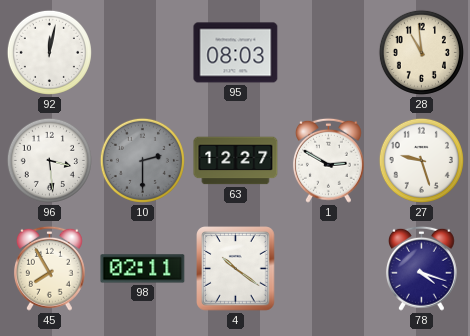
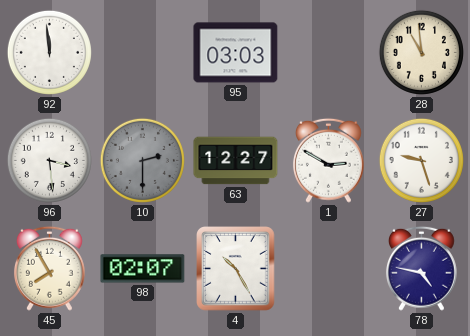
92: 12:02 -> 11:59
95: 08:03 -> 03:03
98: 02:11 -> 02:07
4: 10:21 -> 10:25
78: 4:18 -> 4:47
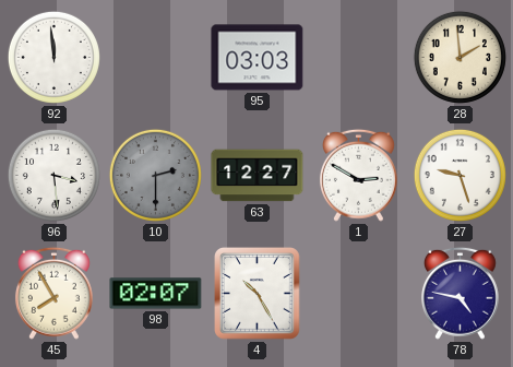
28: 10:59 -> 1:59
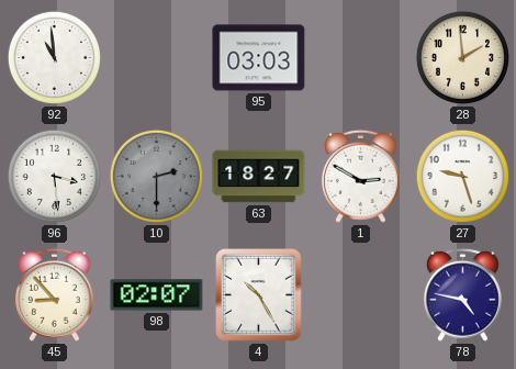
92: 11:59 -> 10:59
63: 12:27 -> 18:27
45: 7:55 -> 8:53
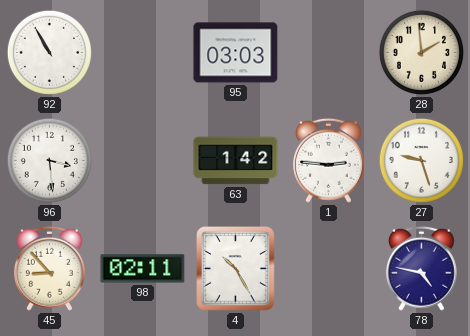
92: 10:59 -> 10:55
10: 2:30 -> none
63: 18:27 -> 1:42
1: 2:50 -> 2:46
98: 02:07 -> 02:11
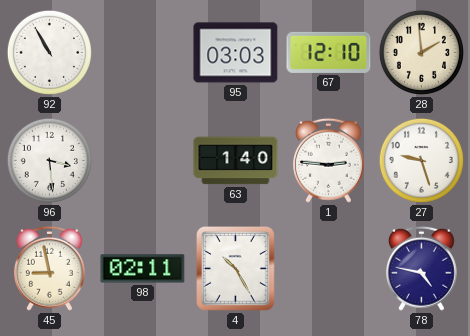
67: none -> 12:10
63: 1:42 -> 1:40
45: 8:53 -> 8:58
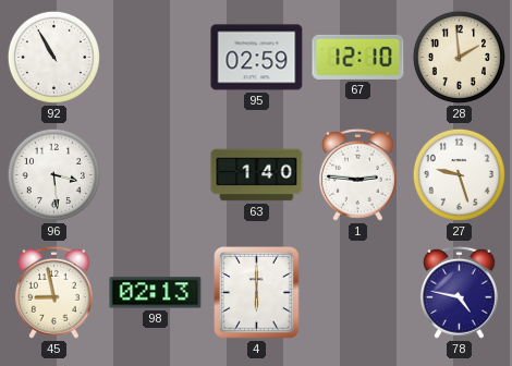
95: 03:03 -> 02:59
98: 02:11 -> 02:13
4: 10:25 -> 6:00
